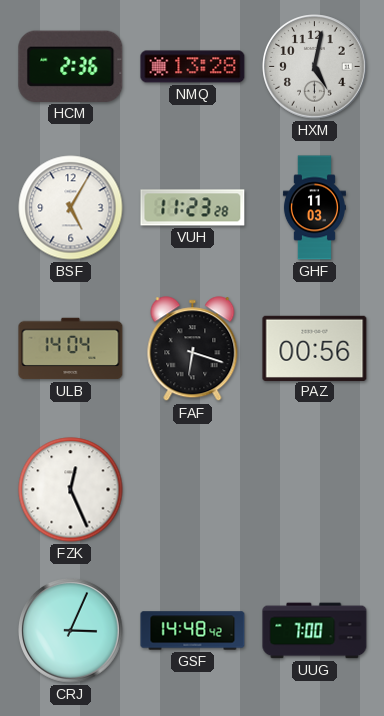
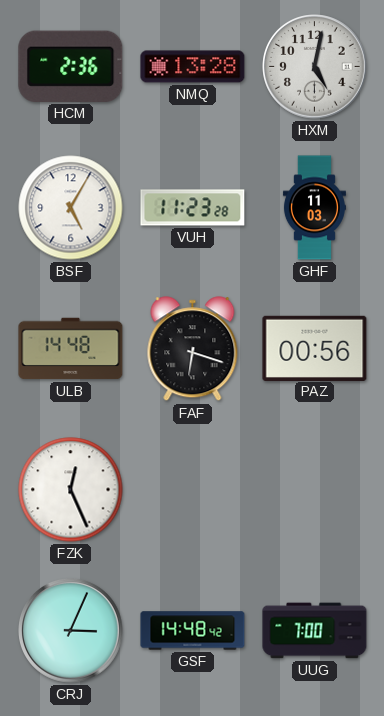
ULB: 14:04 -> 14:48
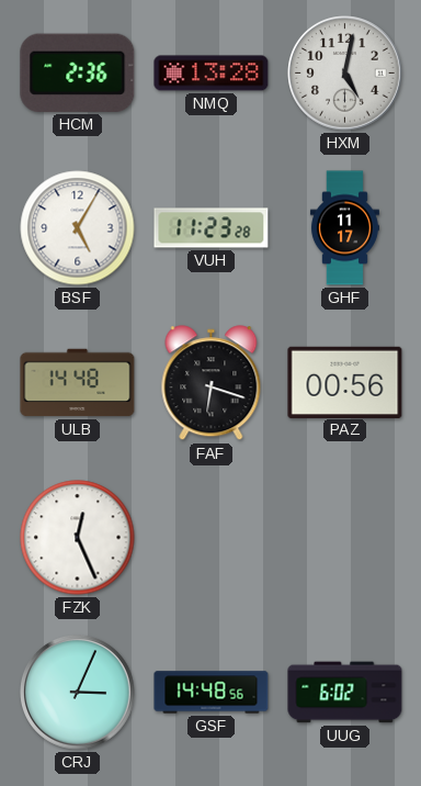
GHF: 11:03 -> 11:17
GSF: 14:48:42 -> 14:48:56
UUG: 7:00 -> 6:02
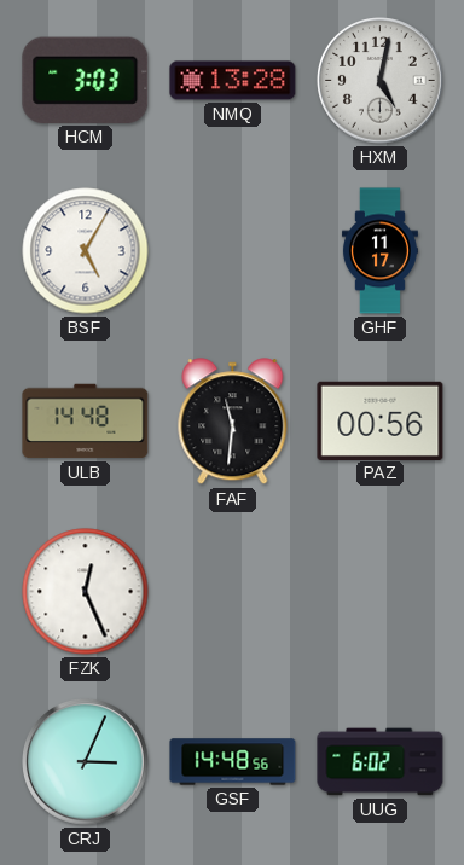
HCM: 2:36 -> 3:03
VUH: 11:23 -> none
FAF: 6:18 -> 11:31
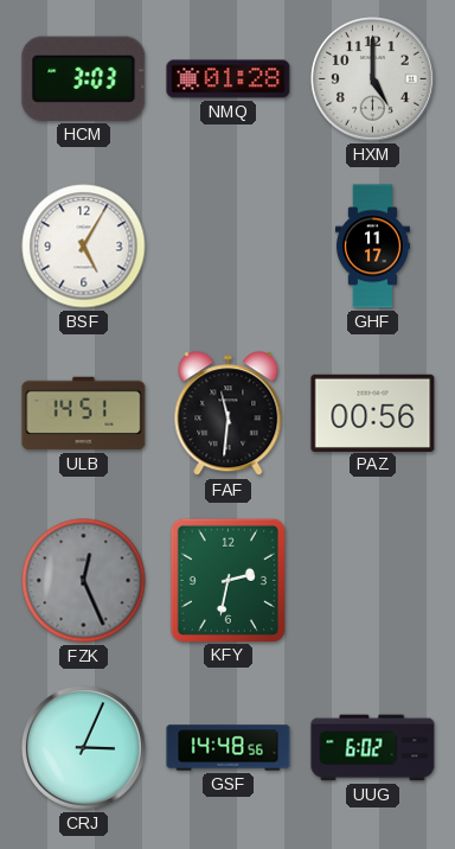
NMQ: 13:28 -> 01:28
HXM: 5:02 -> 5:00
ULB: 14:48 -> 14:51
FZK dial: white -> grey
KFY: none -> 2:32
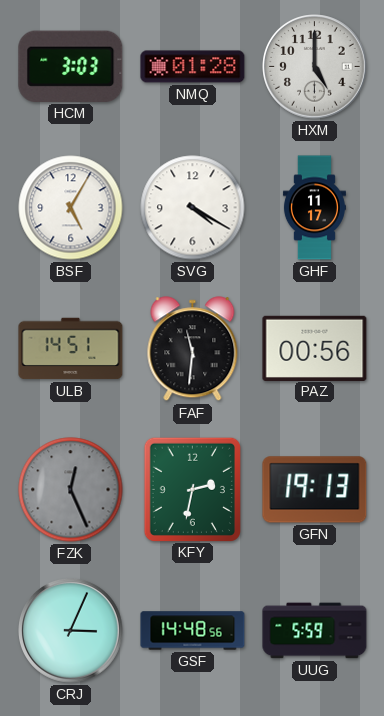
SVG: none -> 4:20
GFN: none -> 19:13
UUG: 6:02 -> 5:59
